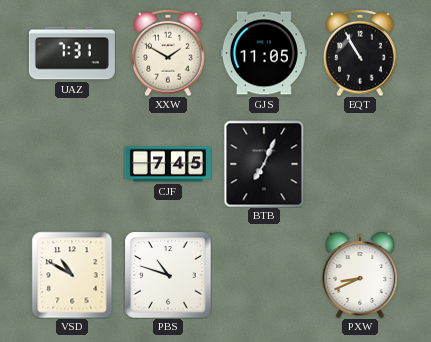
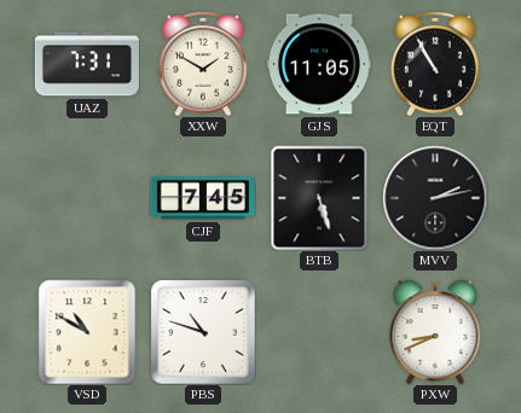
BTB: 7:04 -> 5:27
MVV: none -> 2:13
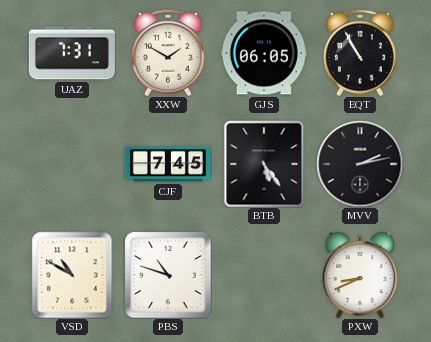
GJS: 11:05 -> 06:05
BTB: 5:27 -> 5:24
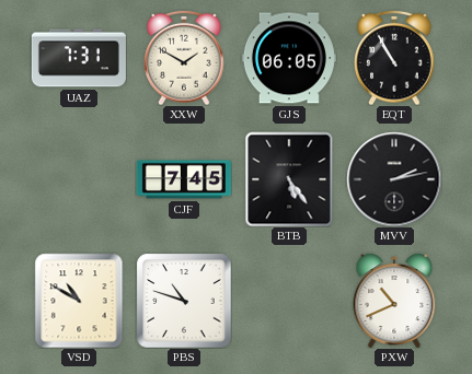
PXW: 8:41 -> 10:41
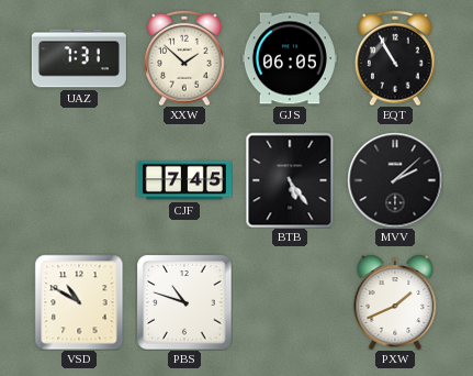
XXW: 1:50 -> 1:52
MVV: 2:13 -> 2:08
PXW: 10:41 -> 1:41
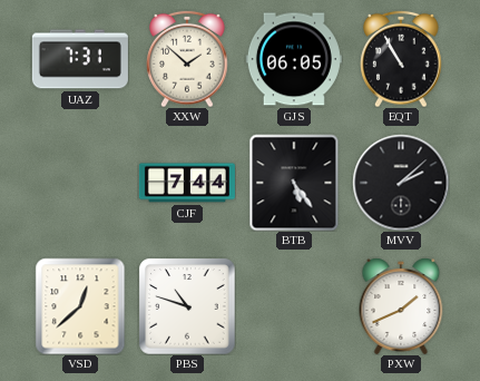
CJF: 7:45 -> 7:44
VSD: 10:50 -> 12:38
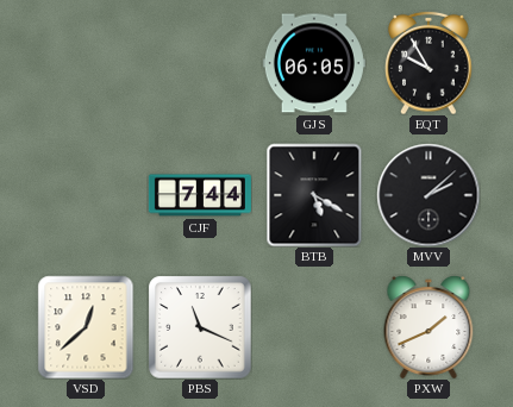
UAZ: 7:31 -> none
XXW: 1:52 -> none
EQT: 10:55 -> 9:55
BTB: 5:24 -> 5:20
PBS: 10:48 -> 11:19
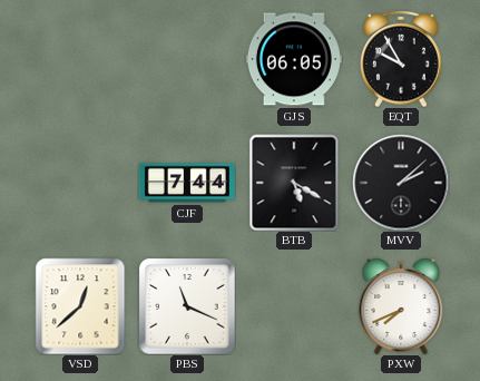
PXW: 1:41 -> 7:41
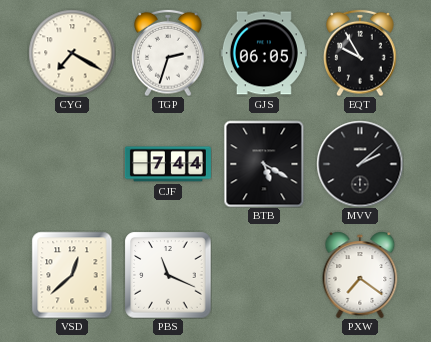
CYG: none -> 7:20
TGP: none -> 2:33
PXW: 7:41 -> 7:21
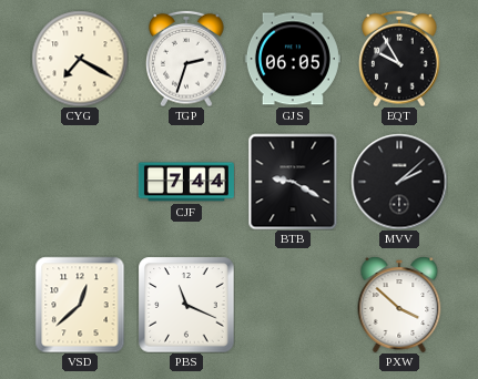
BTB: 5:20 -> 9:20
PXW: 7:21 -> 3:52
